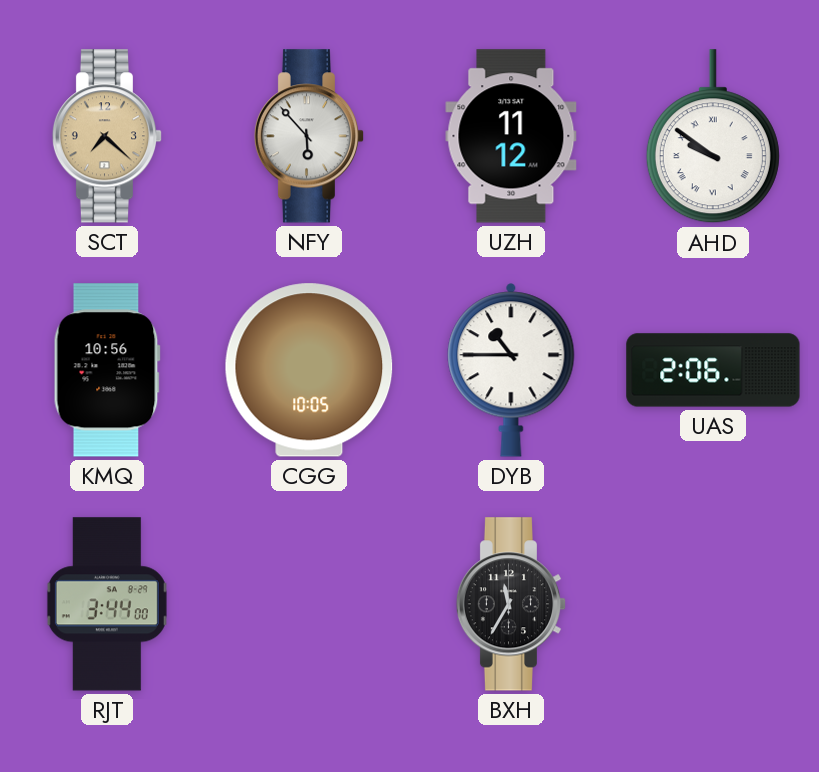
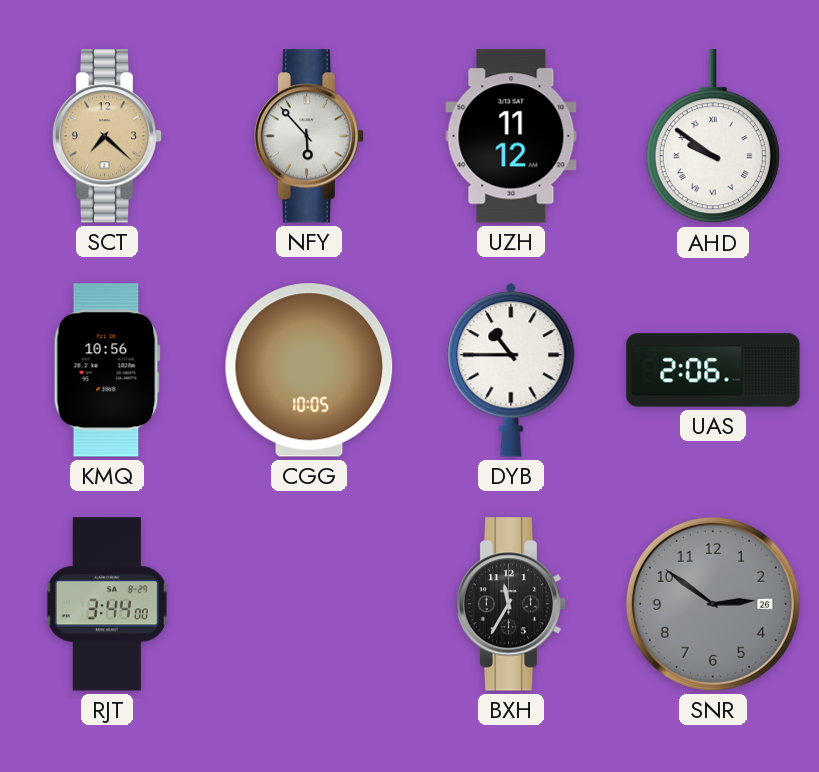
SNR: none -> 2:51
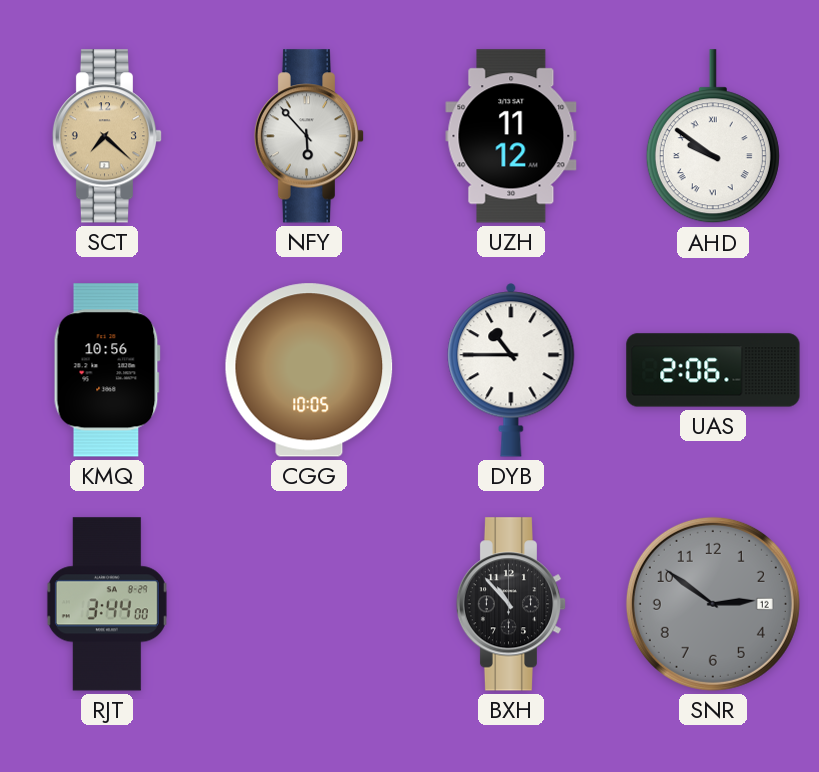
BXH: 11:35 -> 10:53
SNR date: 26 -> 12
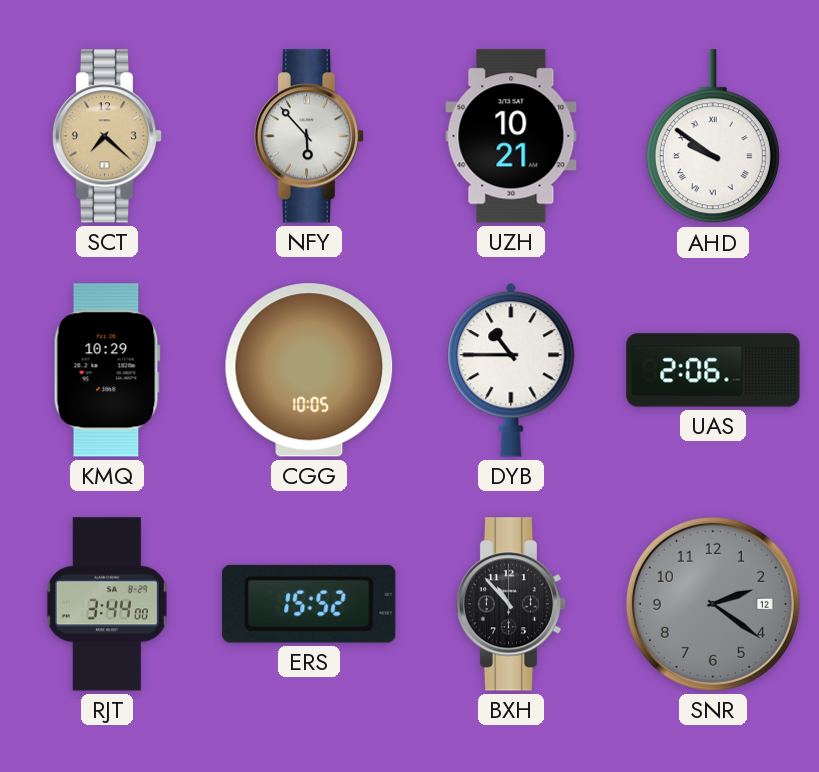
UZH: 11:12 -> 10:21
KMQ: 10:56 -> 10:29
ERS: none -> 15:52
SNR: 2:51 -> 2:21
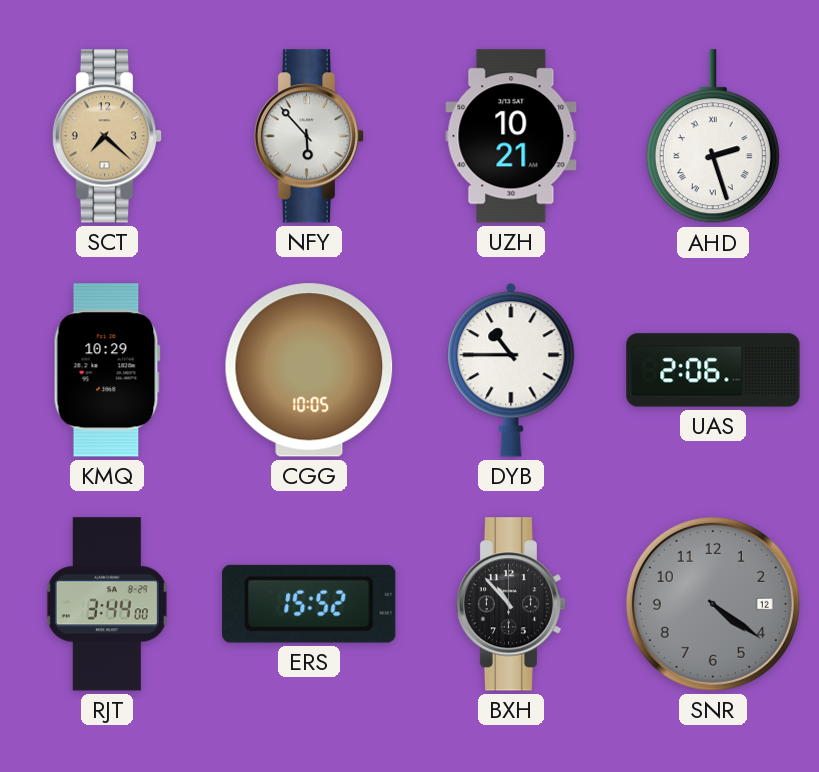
AHD: 9:51 -> 2:27
SNR: 2:21 -> 4:21
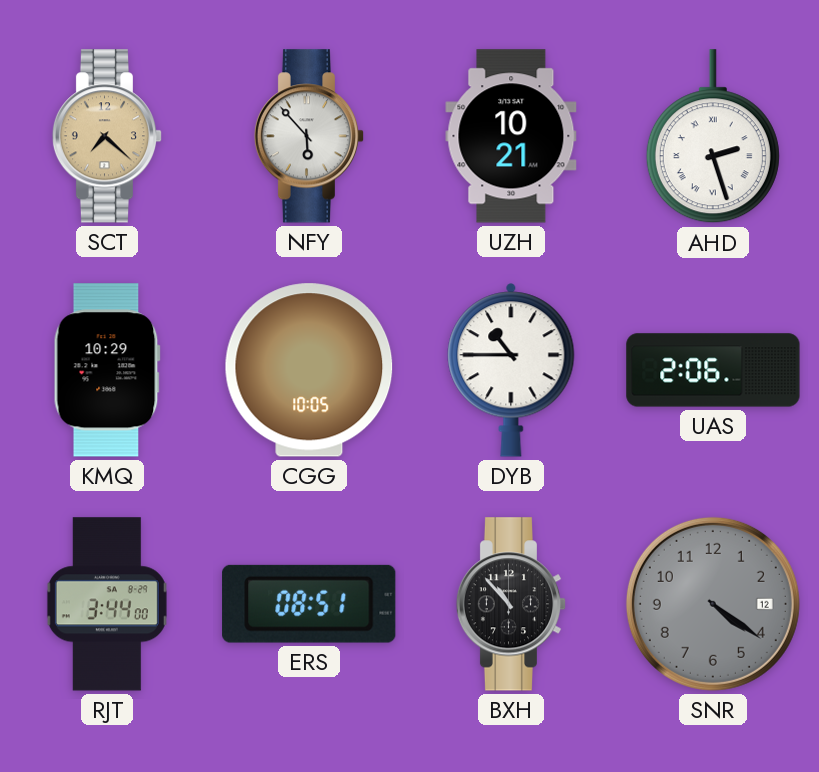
ERS: 15:52 -> 08:51
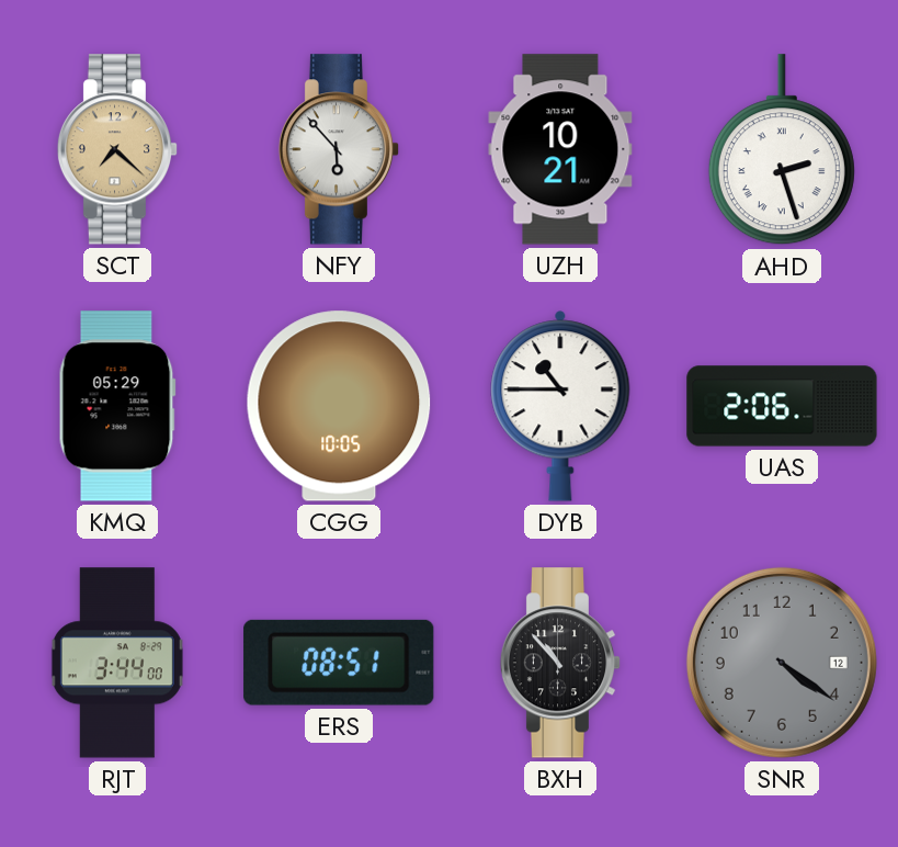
KMQ: 10:29 -> 05:29
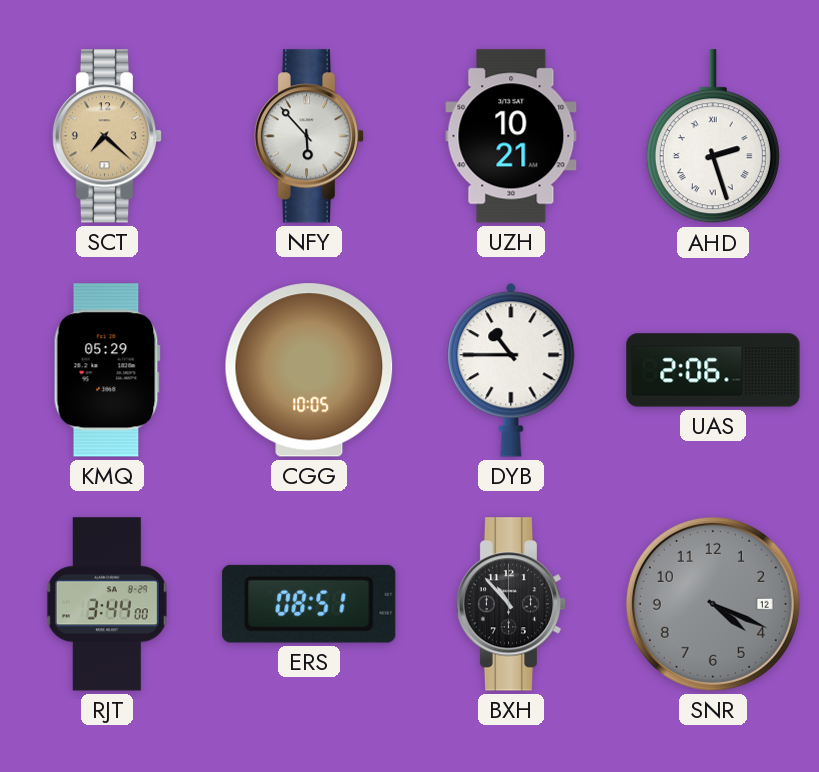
SNR: 4:21 -> 4:19
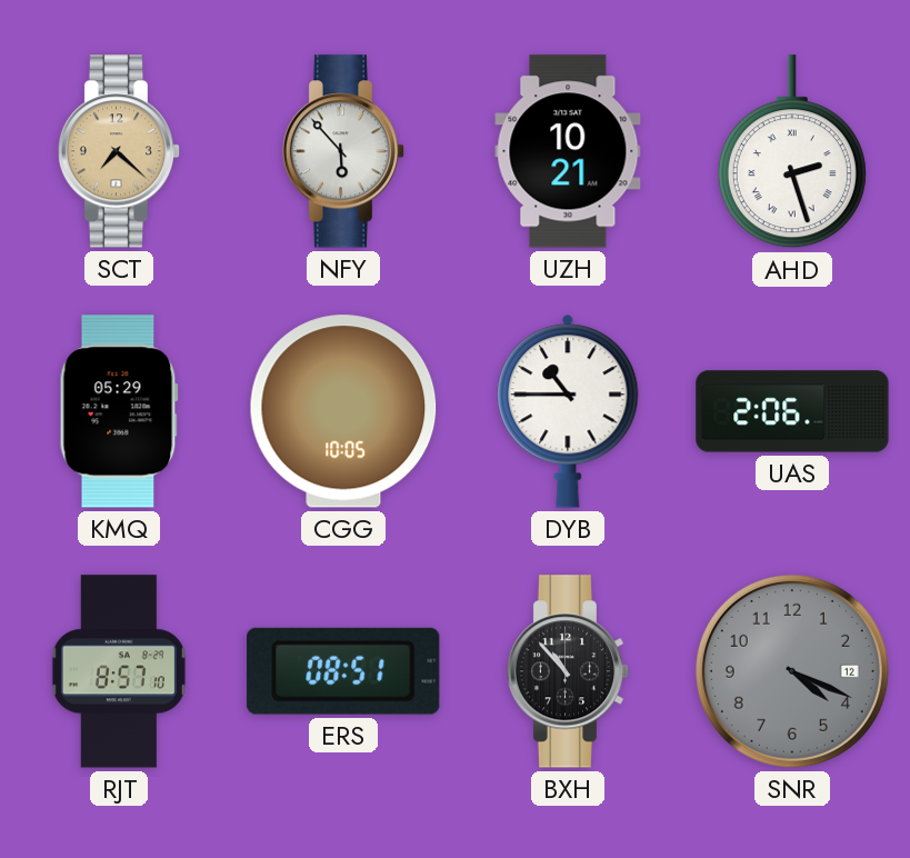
RJT: 3:44 -> 8:57
